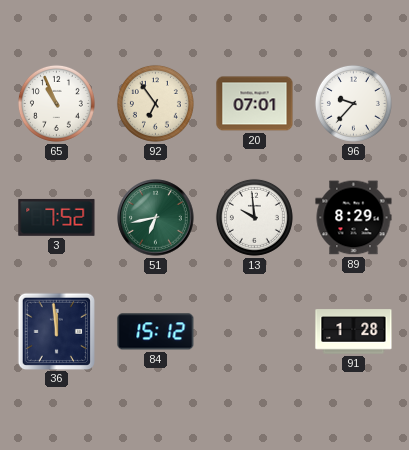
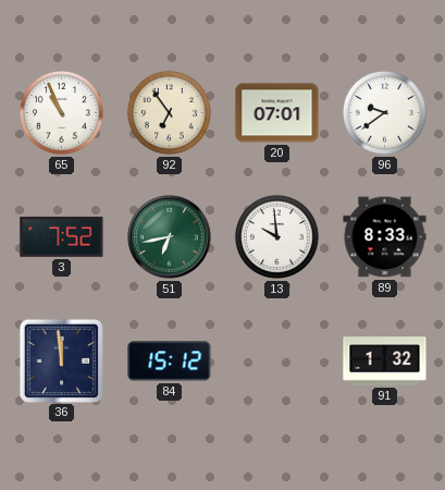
96: 9:37 -> 9:39
89: 8:29 -> 8:33
91: 1:28 -> 1:32
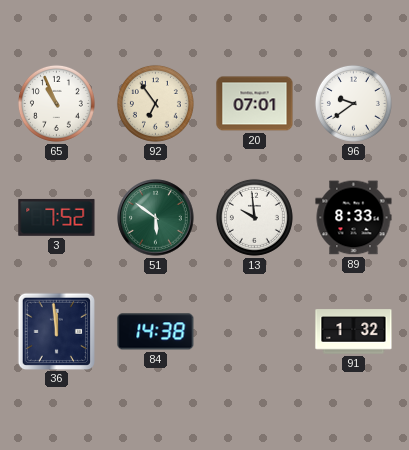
51: 6:43 -> 5:51
84: 15:12 -> 14:38
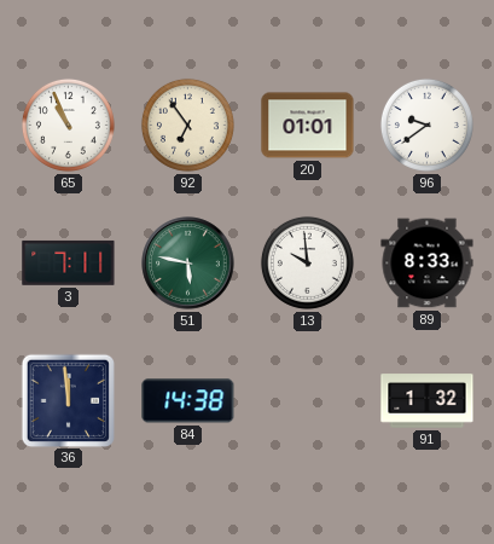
20: 07:01 -> 01:01
3: 7:52 -> 7:11
51: 5:51 -> 5:47
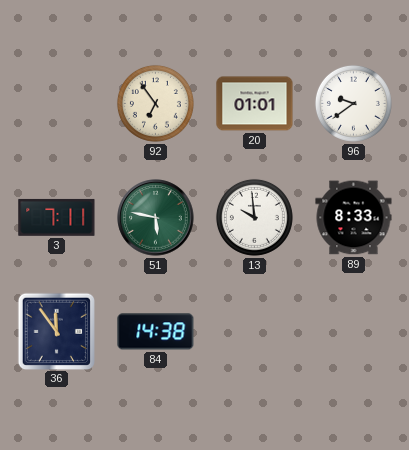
65: 10:56 -> none
36: 11:59 -> 11:54
91: 1:32 -> none
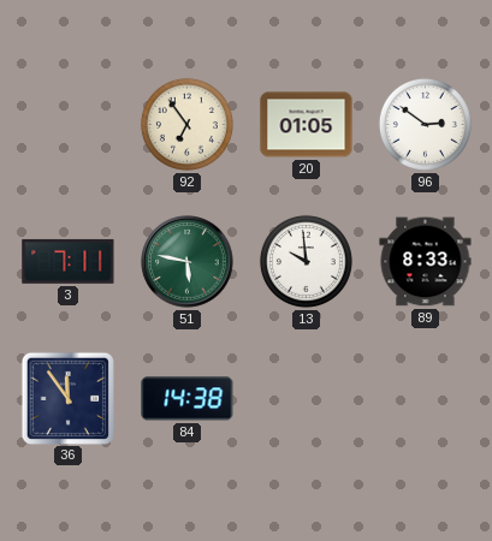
20: 01:01 -> 01:05
96: 9:39 -> 2:51
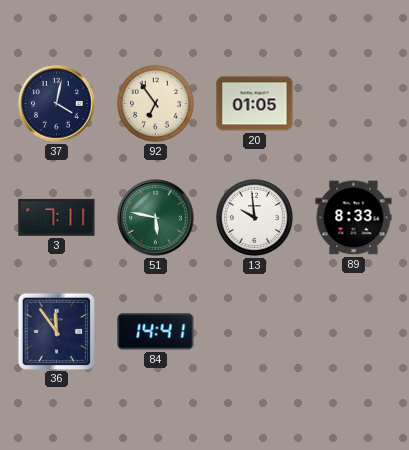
37: none -> 4:02
96: 2:51 -> none
84: 14:38 -> 14:41
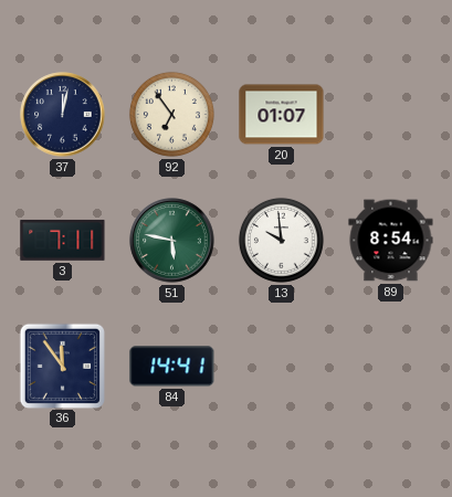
37: 4:02 -> 12:02
20: 01:05 -> 01:07
89: 8:33 -> 8:54
